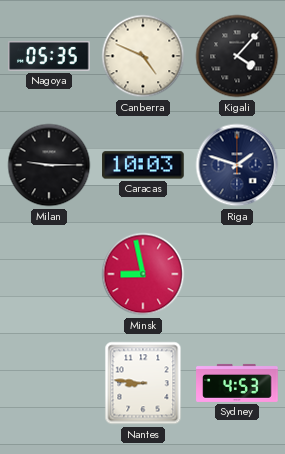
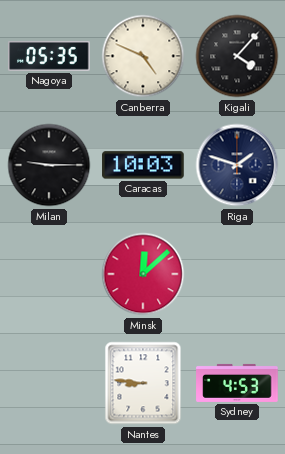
Minsk: 8:58 -> 12:08
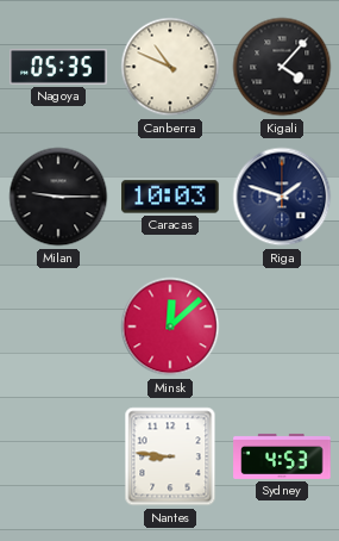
Canberra: 4:49 -> 10:49
